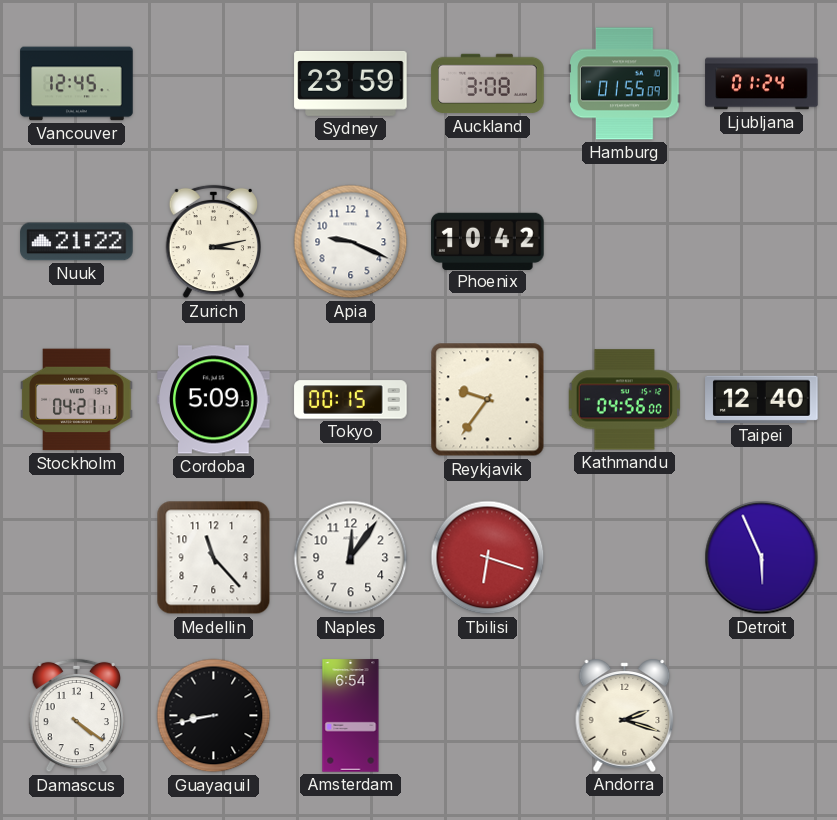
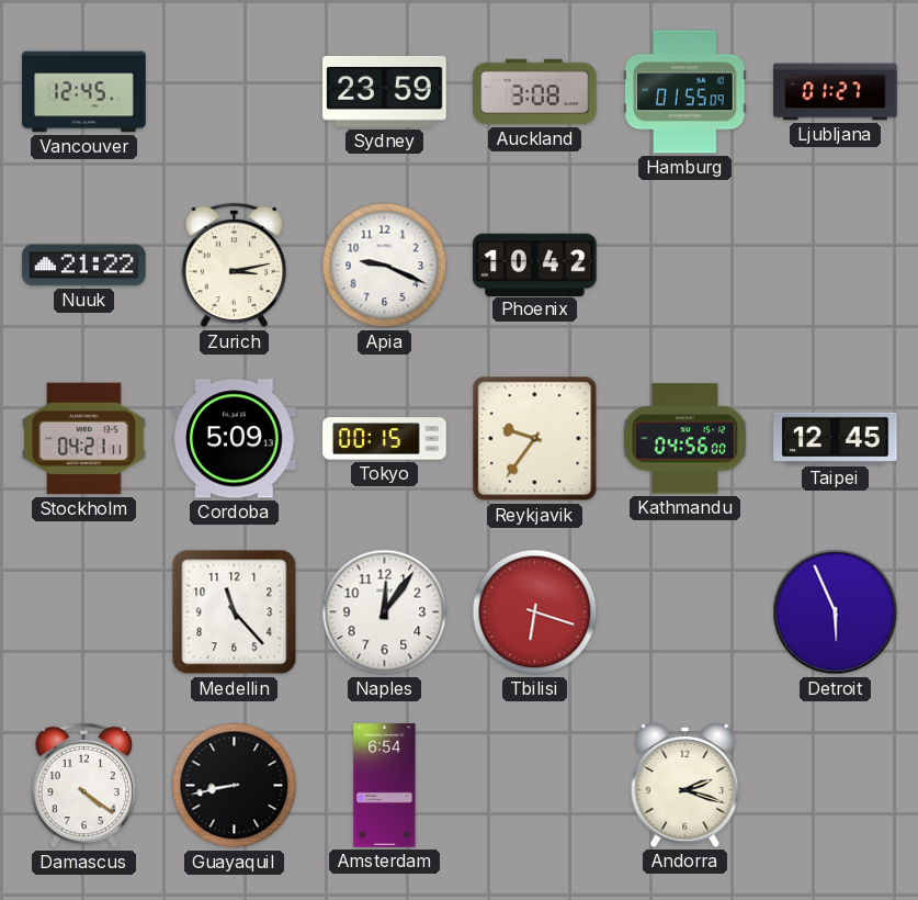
Ljubljana: 01:24 -> 01:27
Taipei: 12:40 -> 12:45
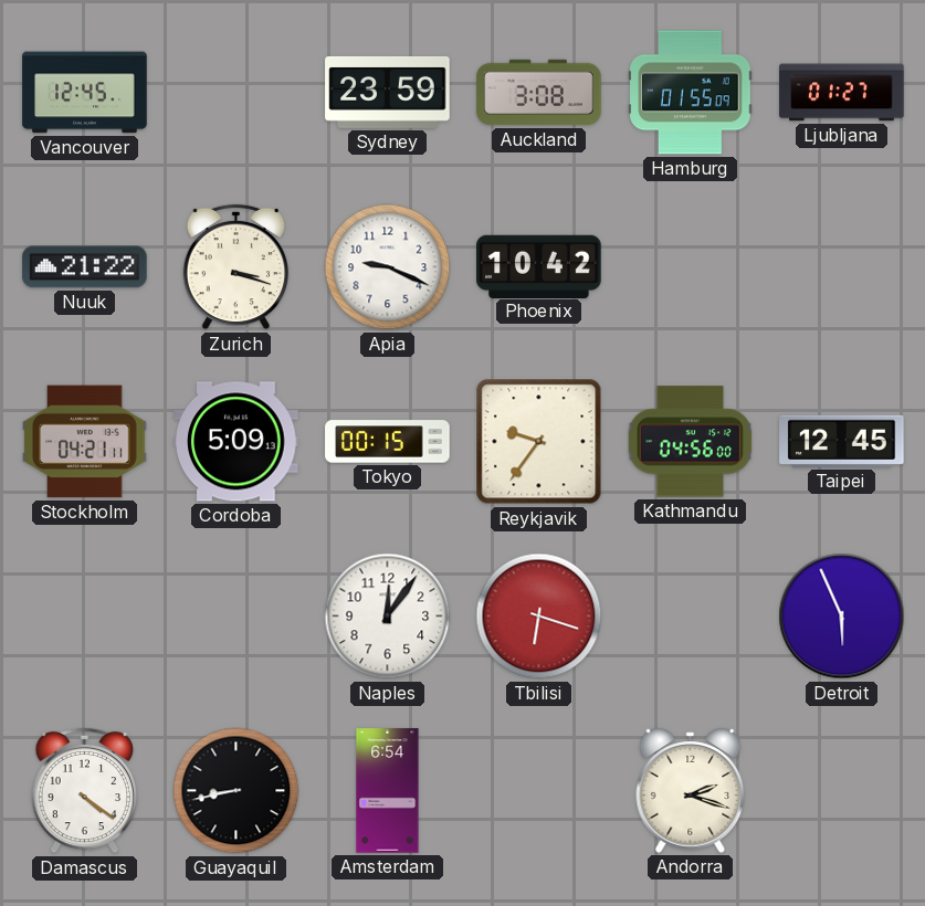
Zurich: 3:13 -> 3:18
Medellin: 11:23 -> none
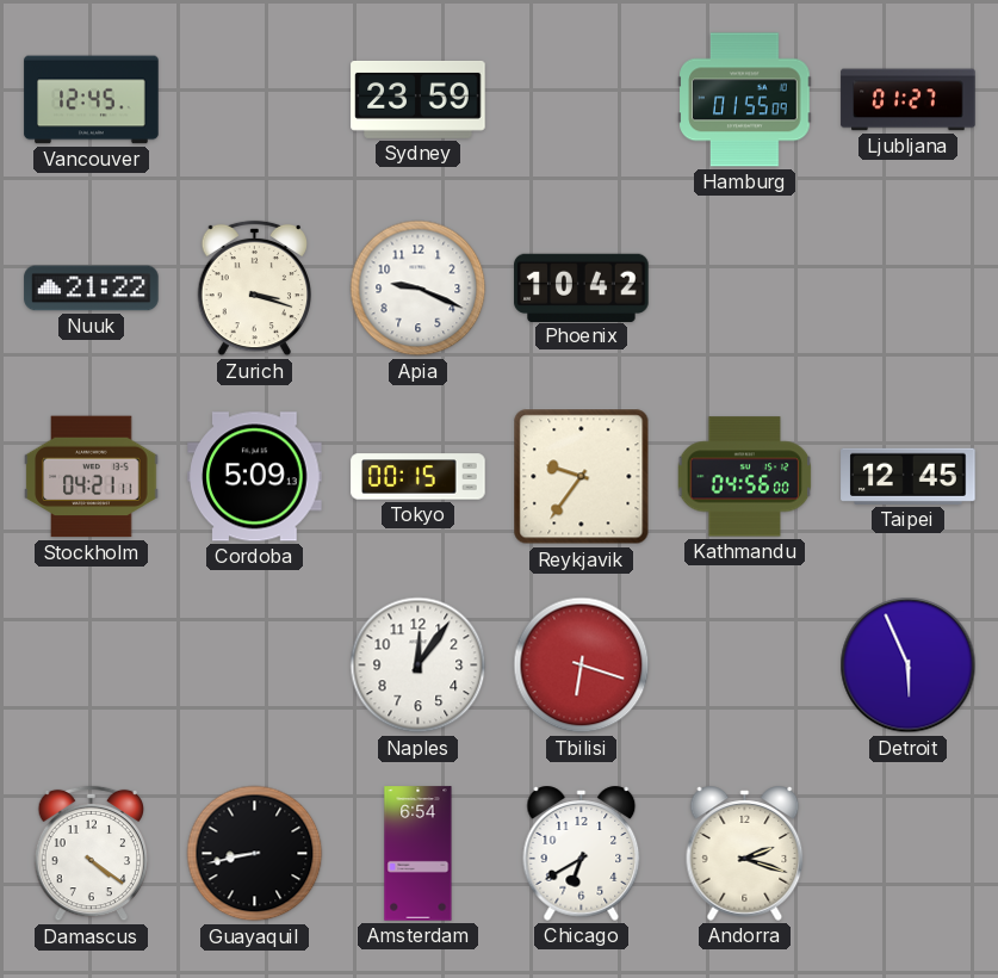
Auckland: 3:08 -> none
Chicago: none -> 6:40
